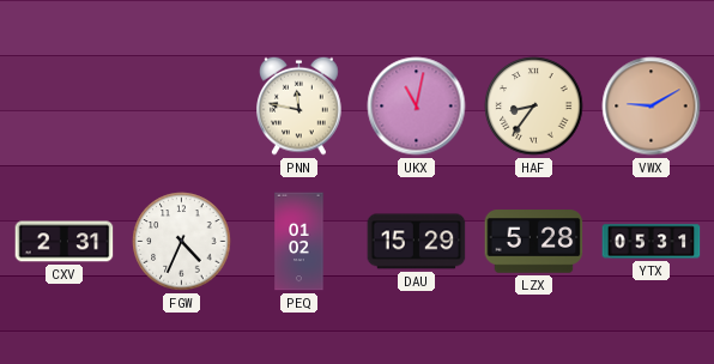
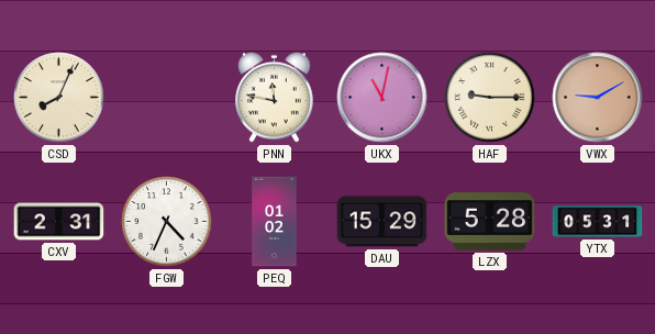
CSD: none -> 8:04
HAF: 8:36 -> 9:15
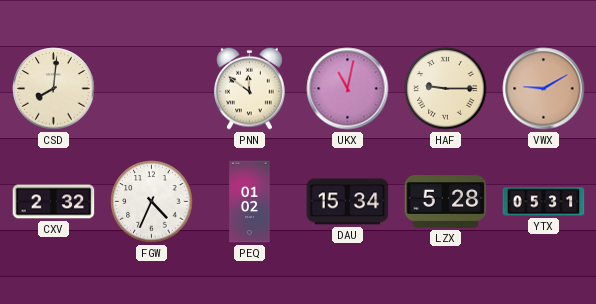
CSD: 8:04 -> 8:01
PNN: 11:47 -> 11:51
CXV: 2:31 -> 2:32
DAU: 15:29 -> 15:34
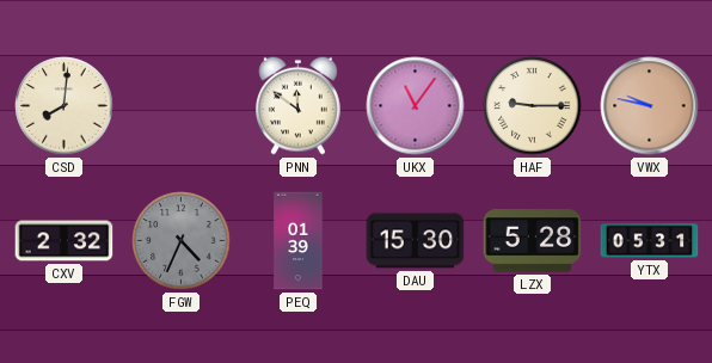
UKX: 11:02 -> 11:06
VWX: 9:10 -> 9:47
FGW dial: white -> grey
PEQ: 01:02 -> 01:39
DAU: 15:34 -> 15:30
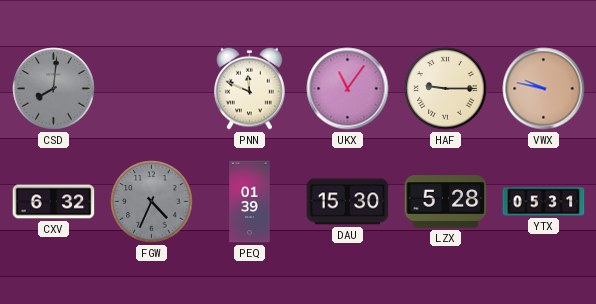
CSD dial: cream -> grey
PNN: 11:51 -> 11:49
CXV: 2:32 -> 6:32
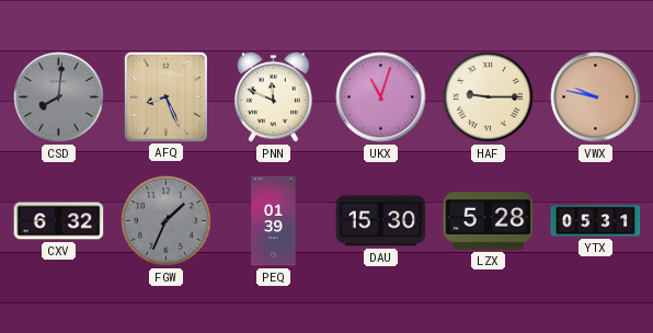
AFQ: none -> 8:26
UKX: 11:06 -> 11:03
FGW: 4:34 -> 1:34
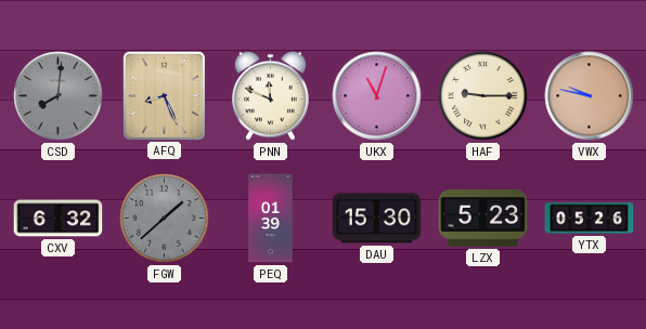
FGW: 1:34 -> 1:38
LZX: 5:28 -> 5:23
YTX: 05:31 -> 05:26
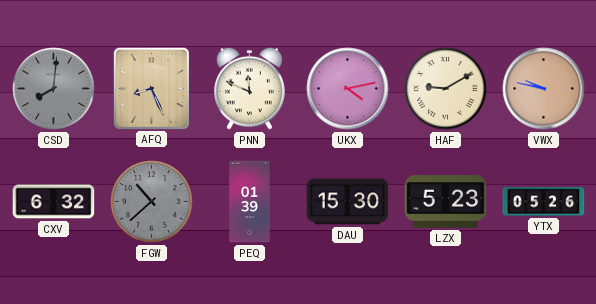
UKX: 11:03 -> 4:13
HAF: 9:15 -> 9:10
FGW: 1:38 -> 10:38
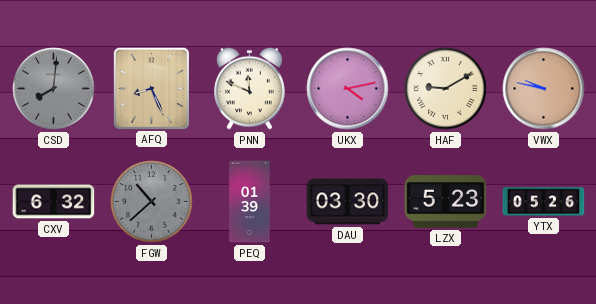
DAU: 15:30 -> 03:30
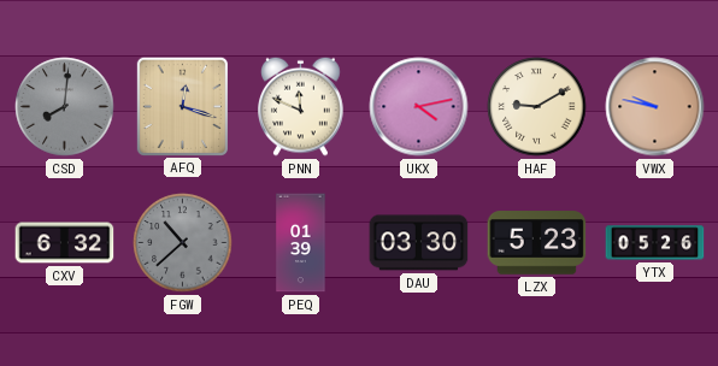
AFQ: 8:26 -> 12:18
